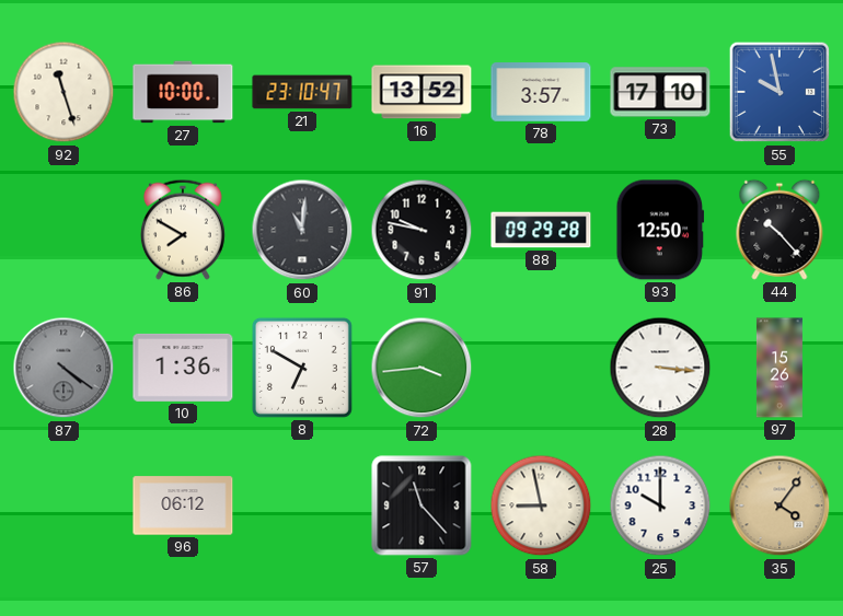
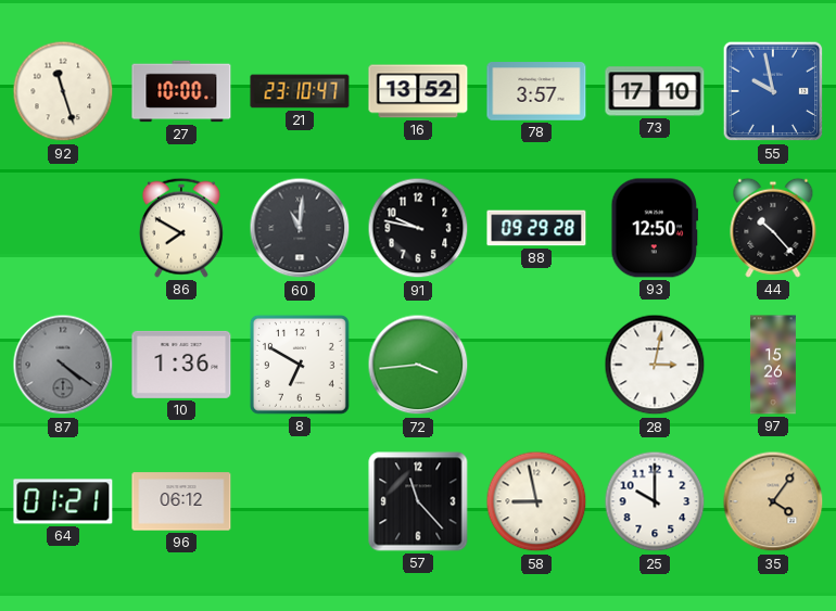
28: 3:16 -> 3:02
64: none -> 01:21
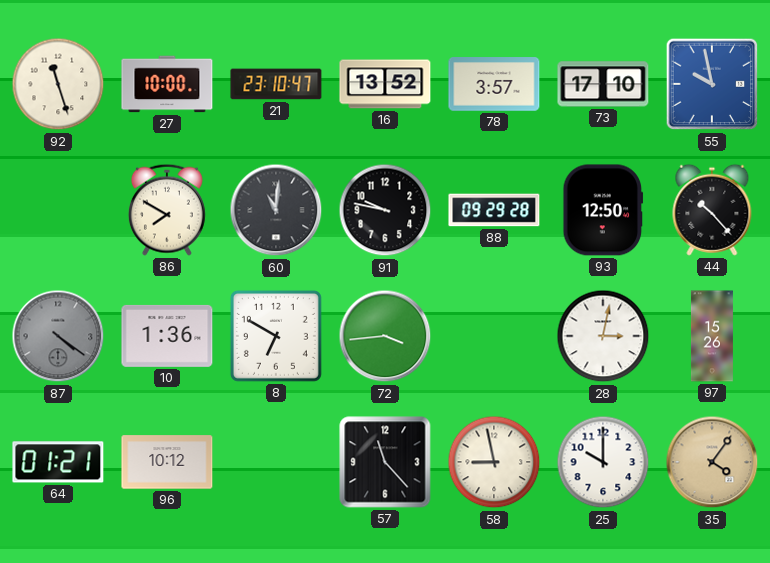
96: 06:12 -> 10:12
